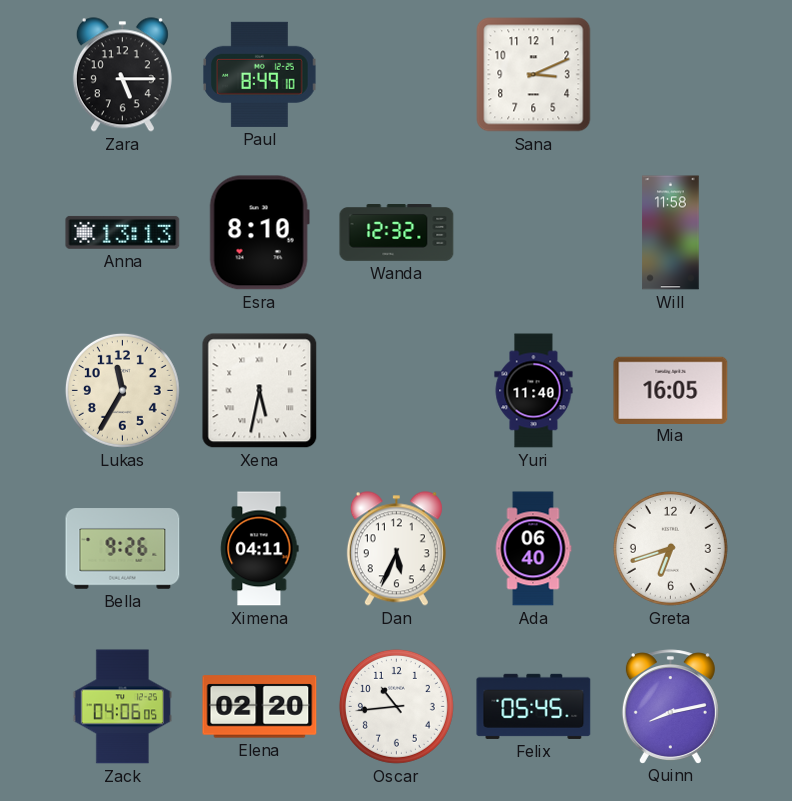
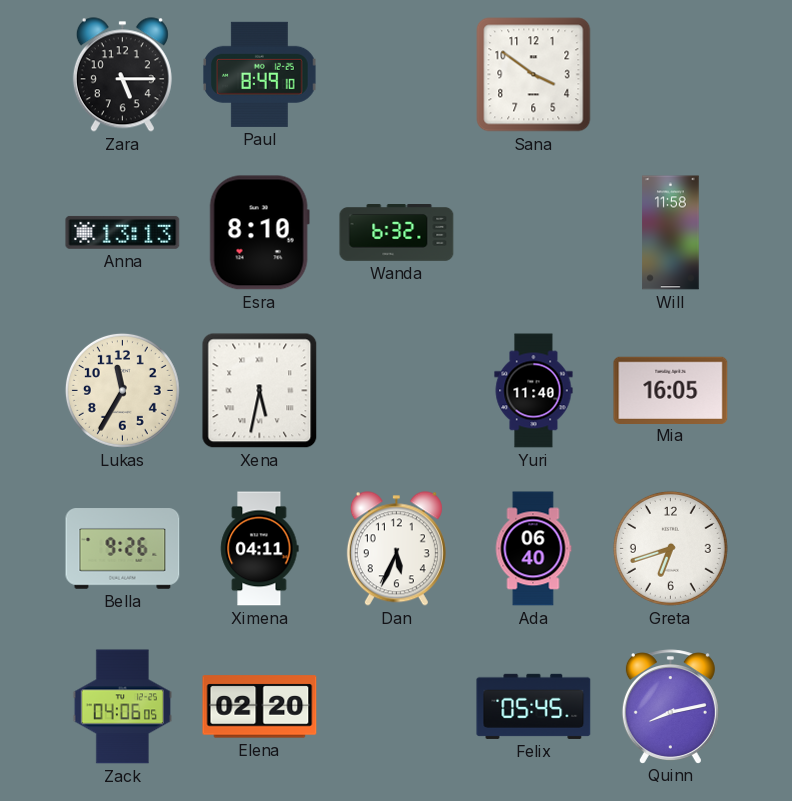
Sana: 3:11 -> 3:51
Wanda: 12:32 -> 6:32
Oscar: 10:44 -> none
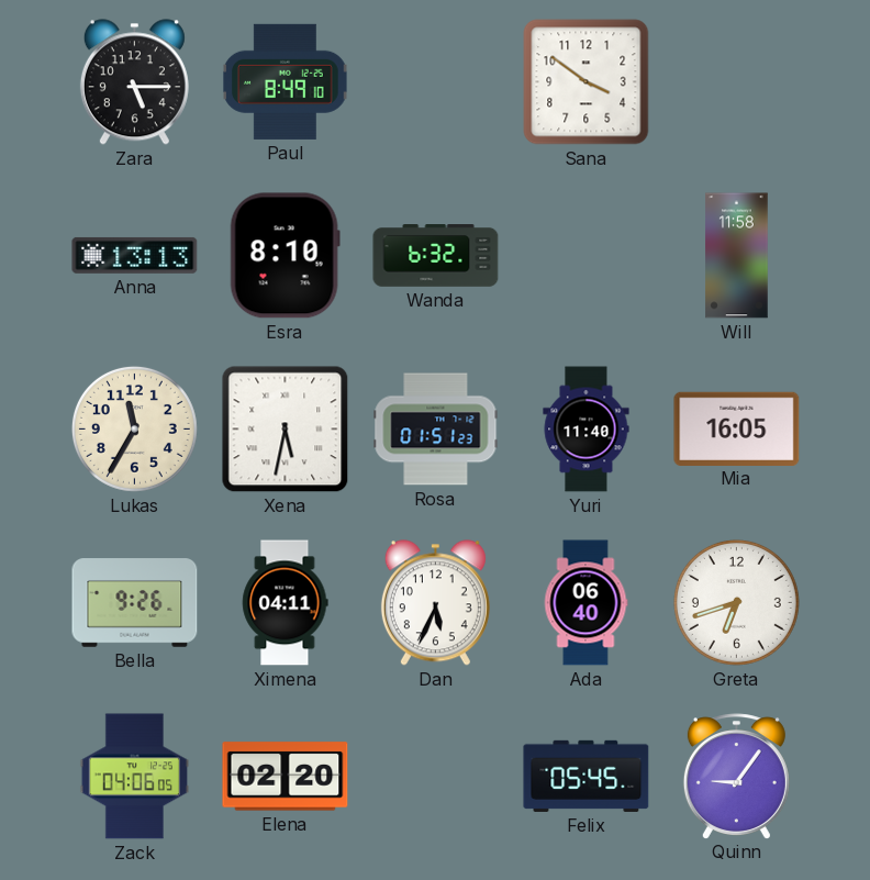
Rosa: none -> 01:51
Quinn: 8:13 -> 9:06
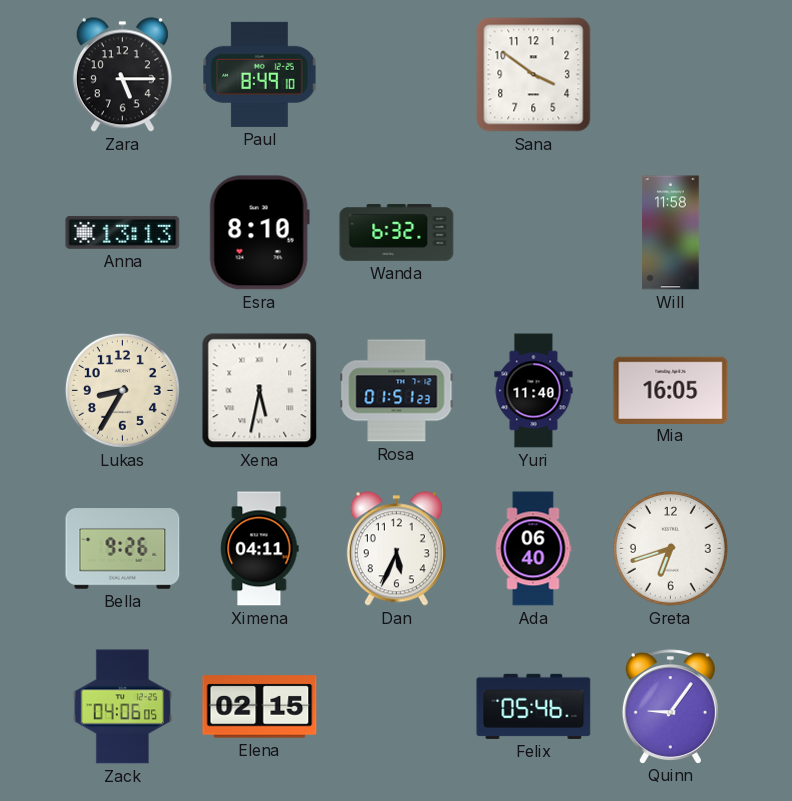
Lukas: 11:35 -> 8:35
Elena: 02:20 -> 02:15
Felix: 05:45 -> 05:46
